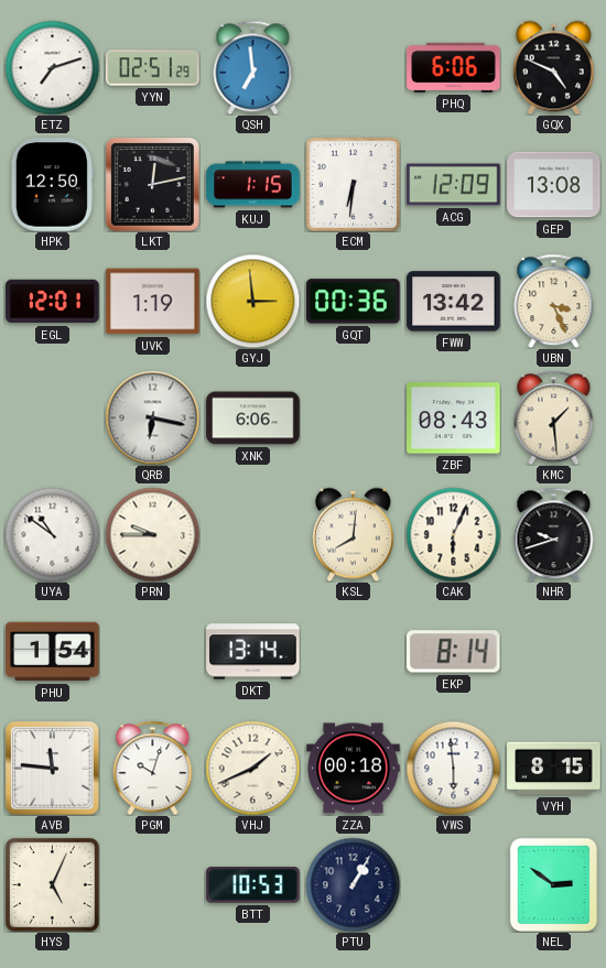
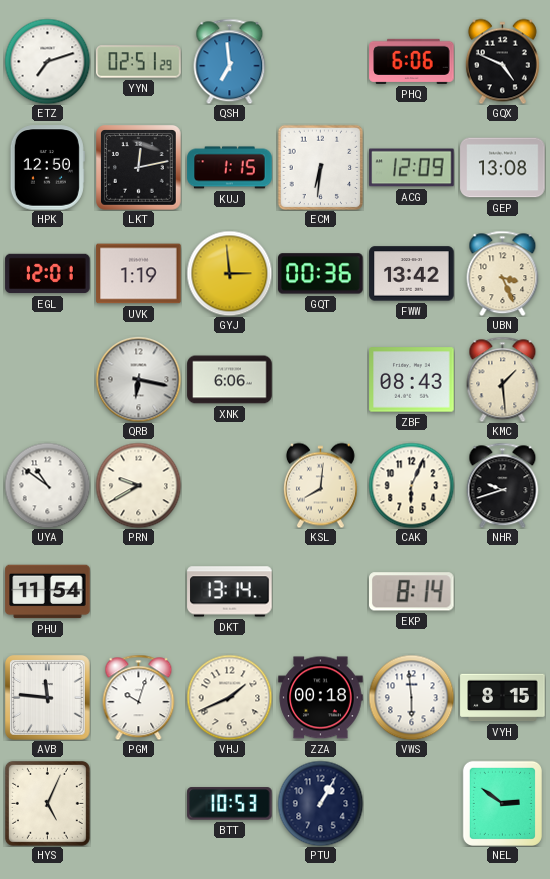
PRN: 9:45 -> 9:40
PHU: 1:54 -> 11:54
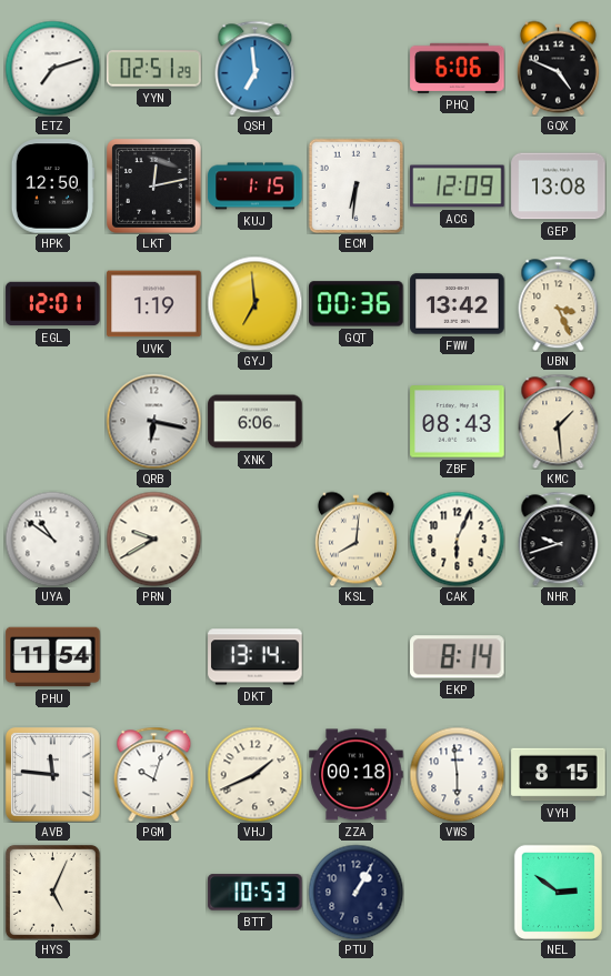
GYJ: 2:59 -> 6:59
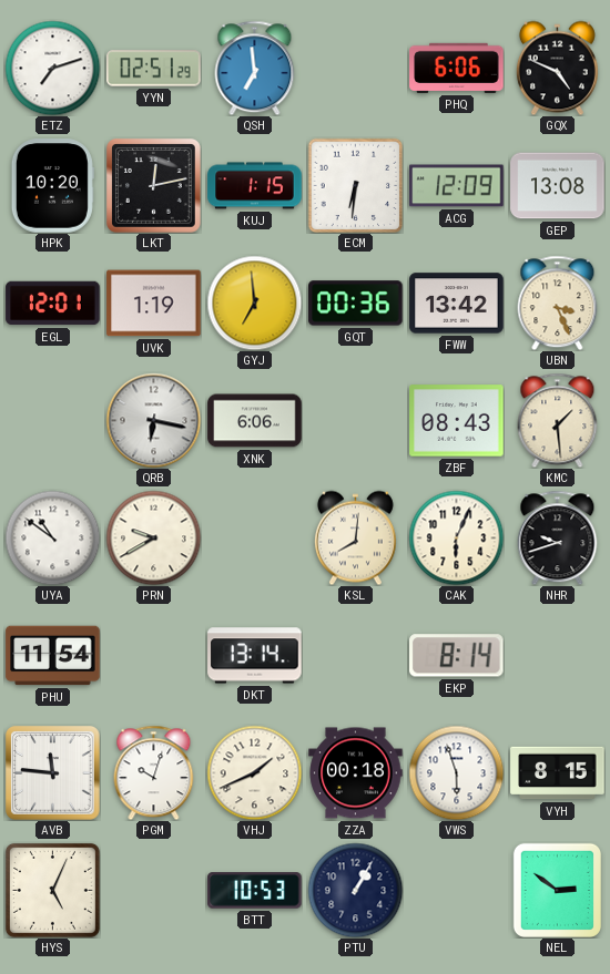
HPK: 12:50 -> 10:20
VWS: 5:59 -> 5:57
